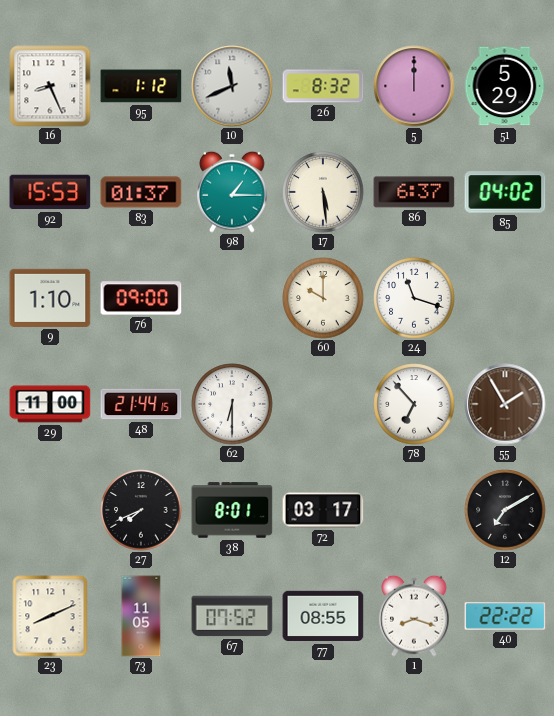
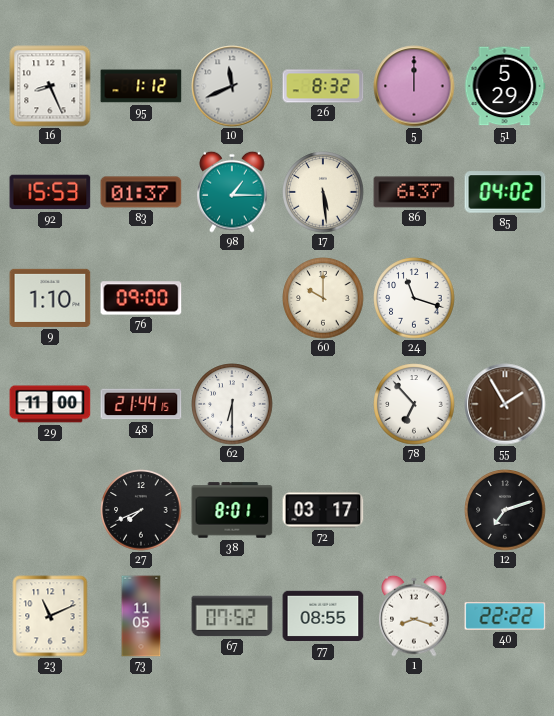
12: 7:10 -> 7:12
23: 8:11 -> 11:11
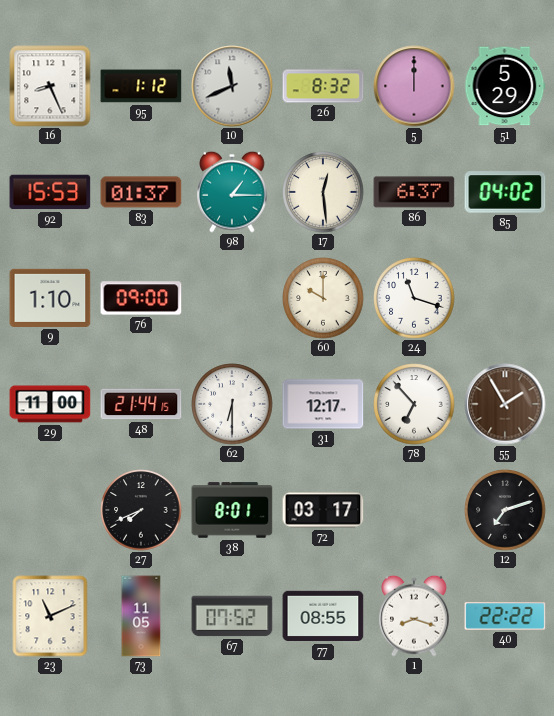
17: 5:29 -> 12:29
31: none -> 12:17
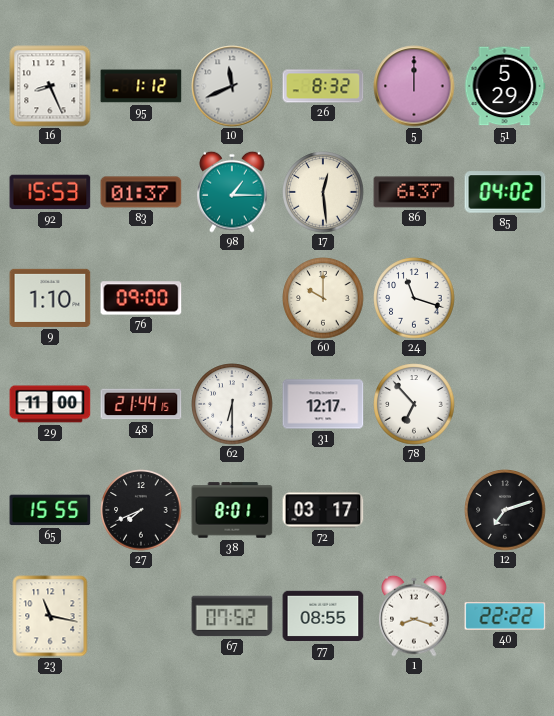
55: 1:55 -> none
65: none -> 15:55
23: 11:11 -> 11:17
73: 11:05 -> none
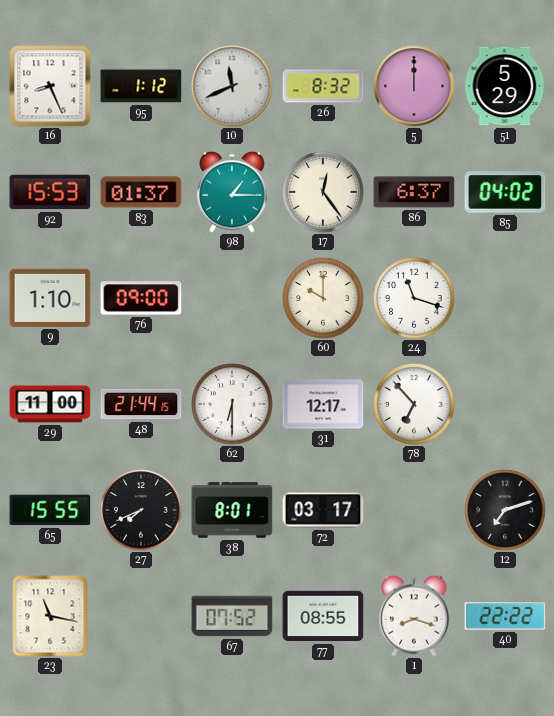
17: 12:29 -> 12:24
